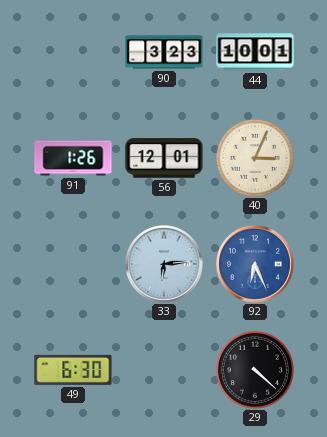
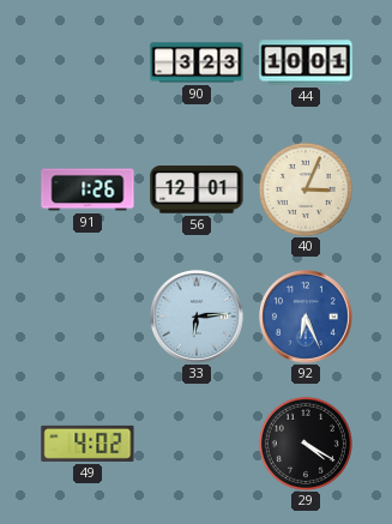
49: 6:30 -> 4:02
29: 4:22 -> 4:20
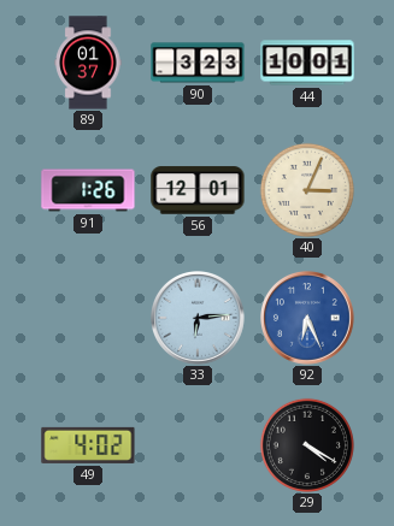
89: none -> 01:37
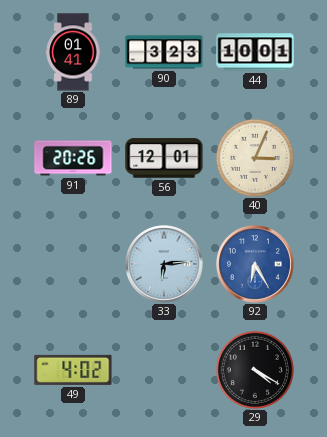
89: 01:37 -> 01:41
91: 1:26 -> 20:26
92: 6:26 -> 6:25
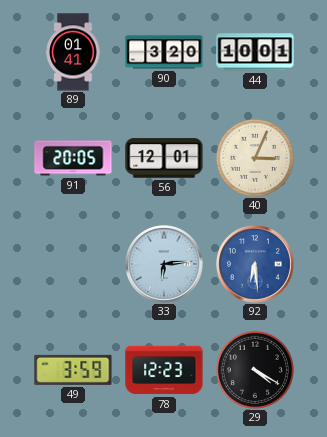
90: 3:23 -> 3:20
91: 20:26 -> 20:05
92: 6:25 -> 6:29
49: 4:02 -> 3:59
78: none -> 12:23
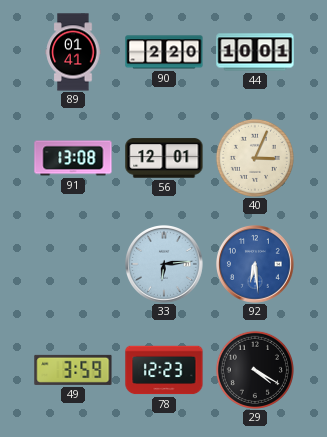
90: 3:20 -> 2:20
91: 20:05 -> 13:08
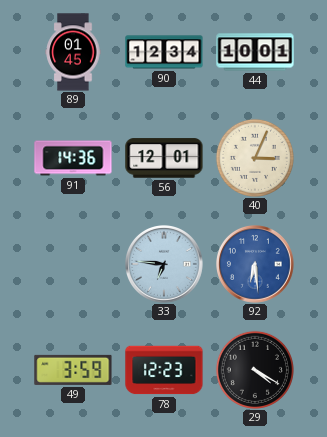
89: 01:41 -> 01:45
90: 2:20 -> 12:34
91: 13:08 -> 14:36
33: 6:14 -> 6:46
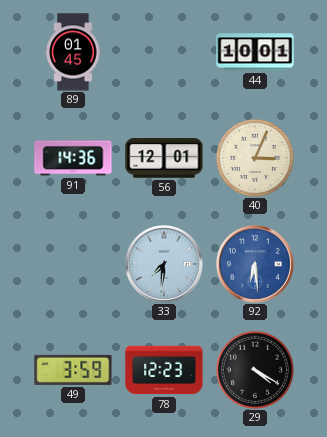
90: 12:34 -> none
33: 6:46 -> 7:31
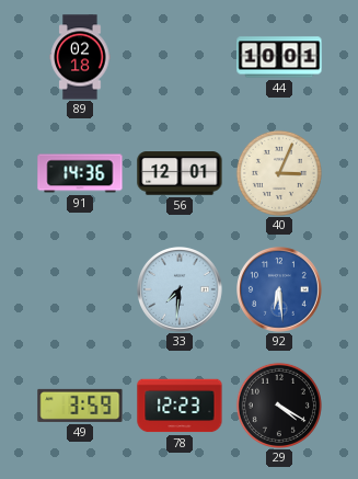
89: 01:45 -> 02:18
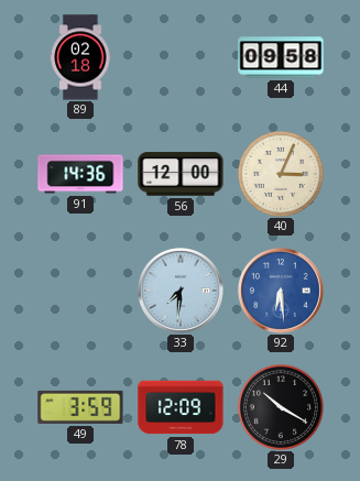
44: 10:01 -> 09:58
56: 12:01 -> 12:00
78: 12:23 -> 12:09
29: 4:20 -> 10:20
